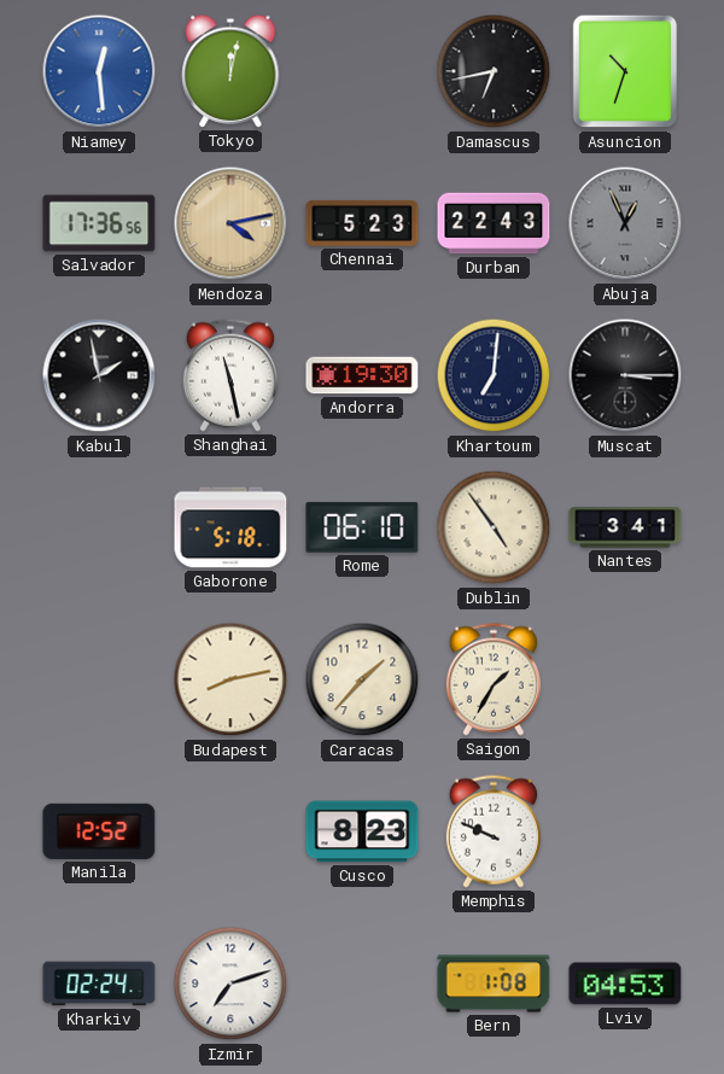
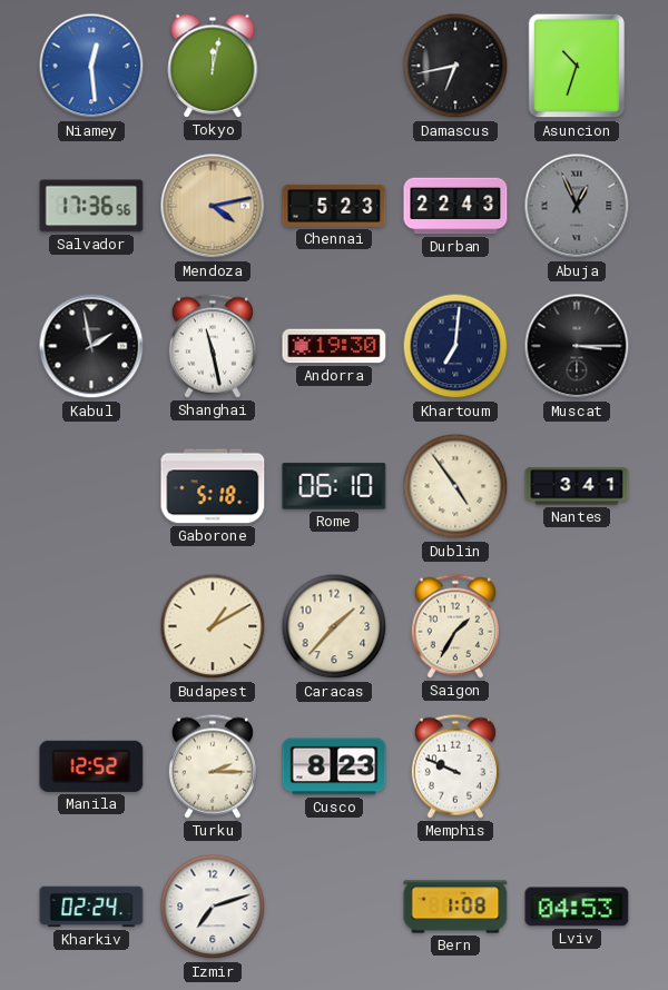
Budapest: 8:13 -> 1:10
Turku: none -> 2:15
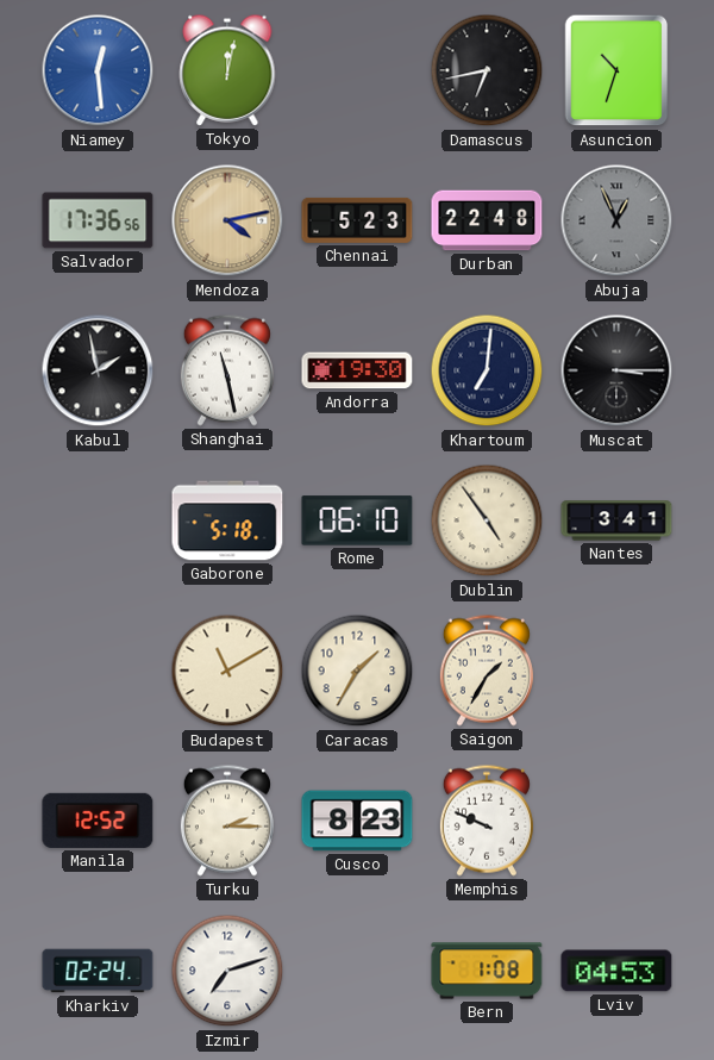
Durban: 22:43 -> 22:48
Budapest: 1:10 -> 11:10
Caracas: 1:37 -> 1:35
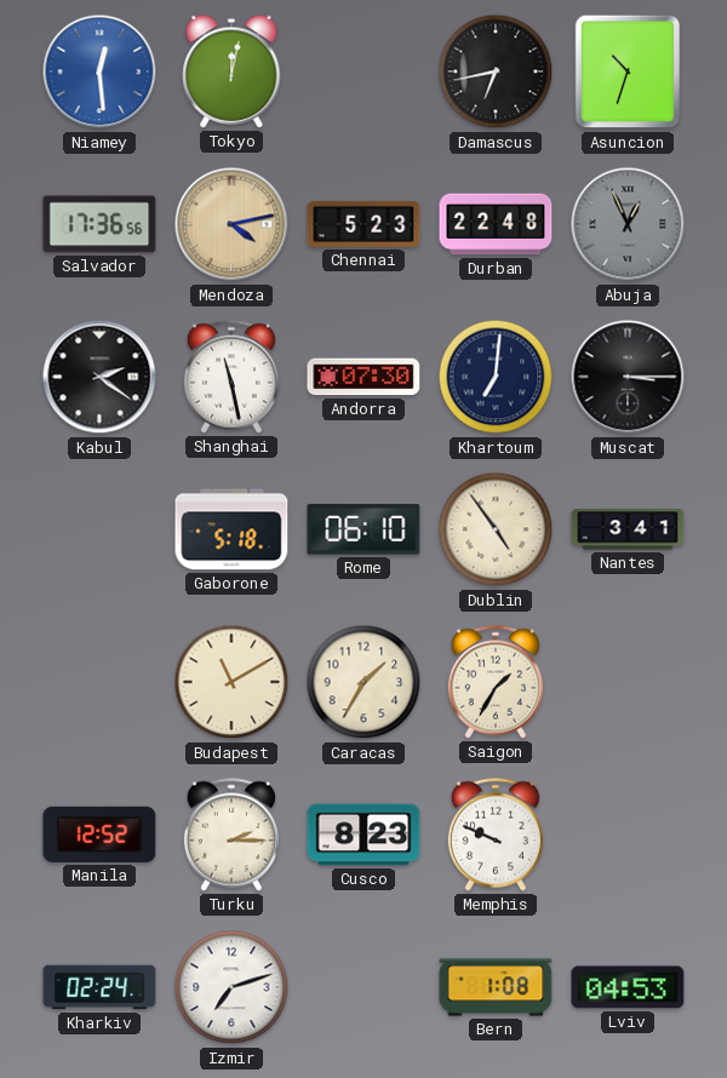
Kabul: 1:58 -> 2:21
Andorra: 19:30 -> 07:30
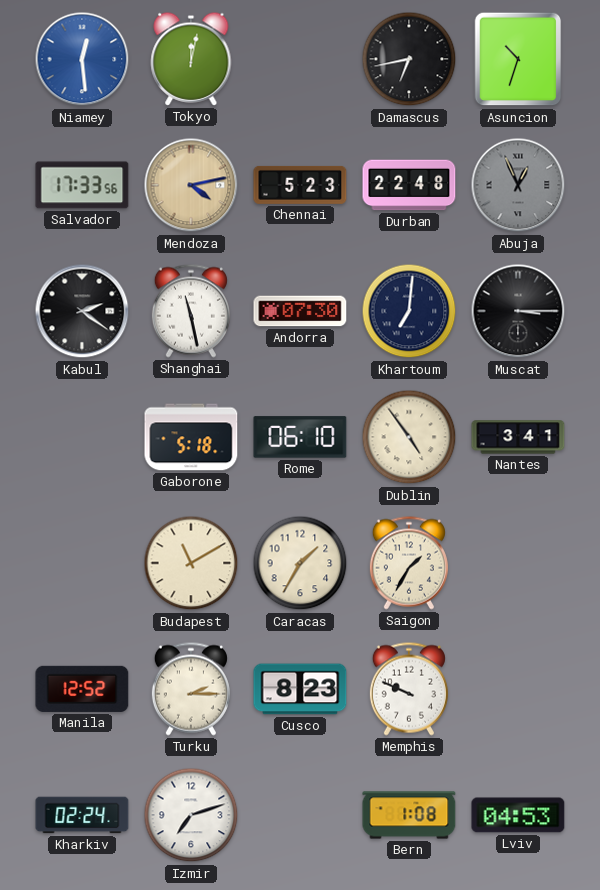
Salvador: 17:36 -> 17:33
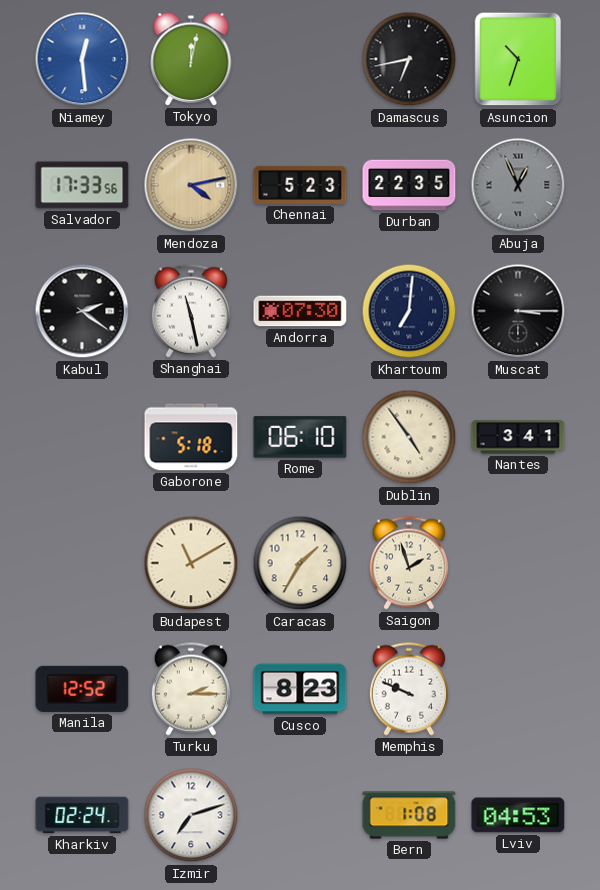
Durban: 22:48 -> 22:35
Saigon: 1:35 -> 1:57
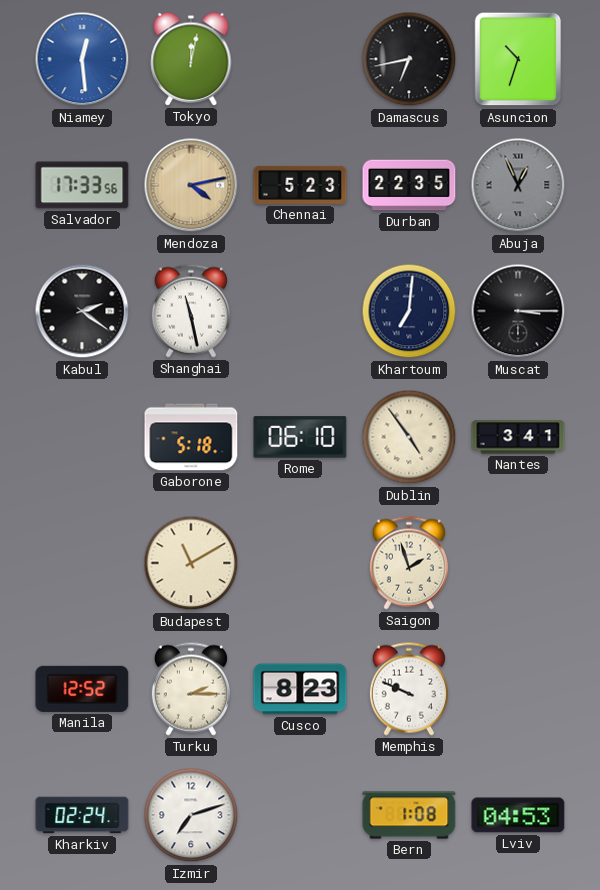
Andorra: 07:30 -> none
Caracas: 1:35 -> none
